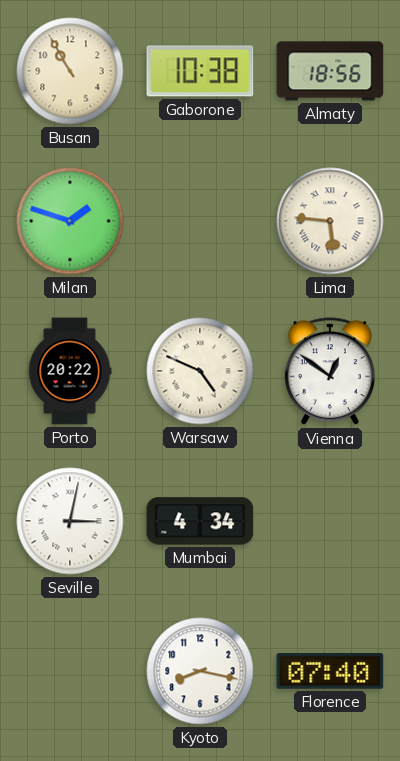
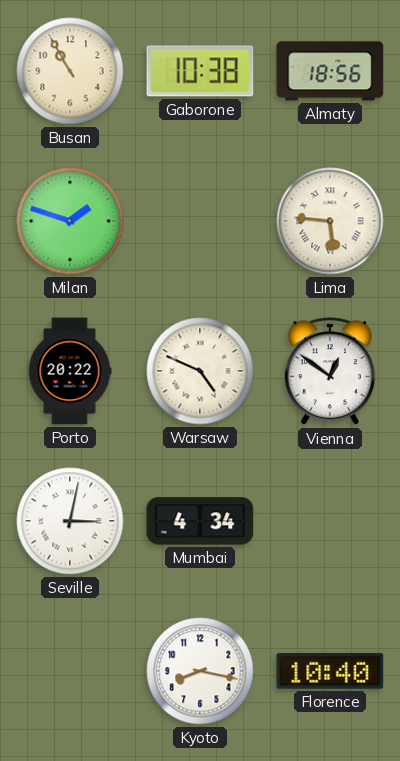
Florence: 07:40 -> 10:40
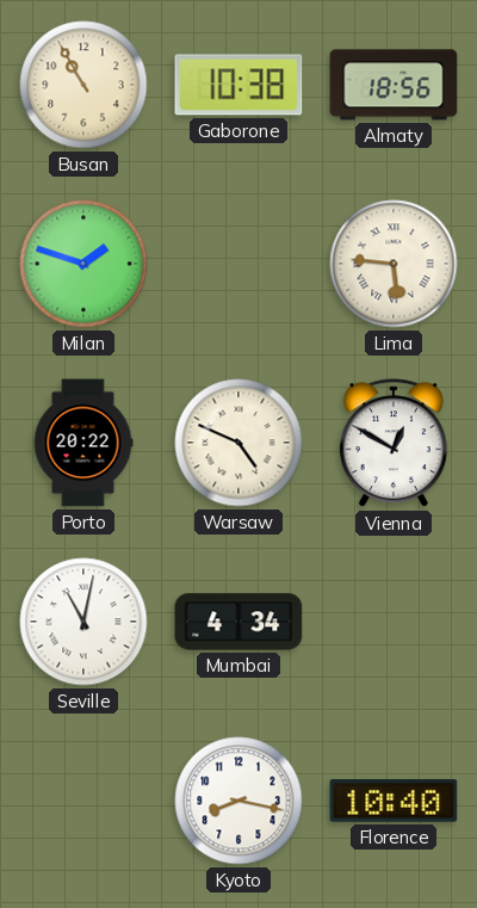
Vienna: 12:51 -> 12:50
Seville: 3:02 -> 11:02
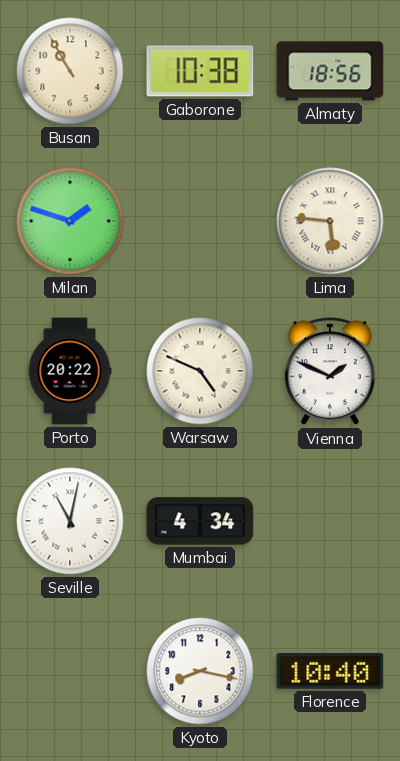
Vienna: 12:50 -> 1:49
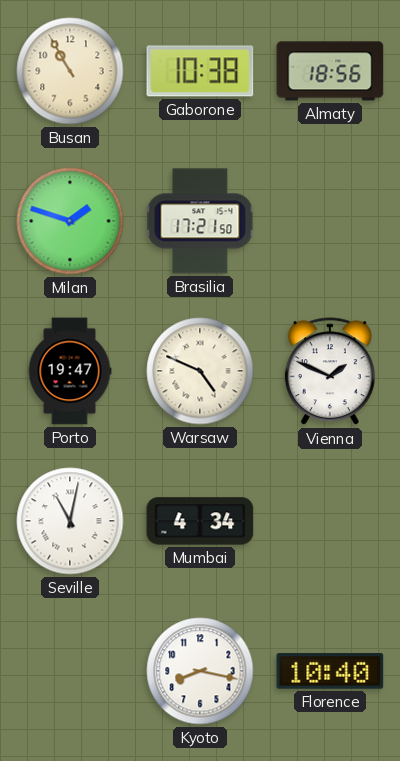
Brasilia: none -> 17:21
Lima: 5:46 -> none
Porto: 20:22 -> 19:47
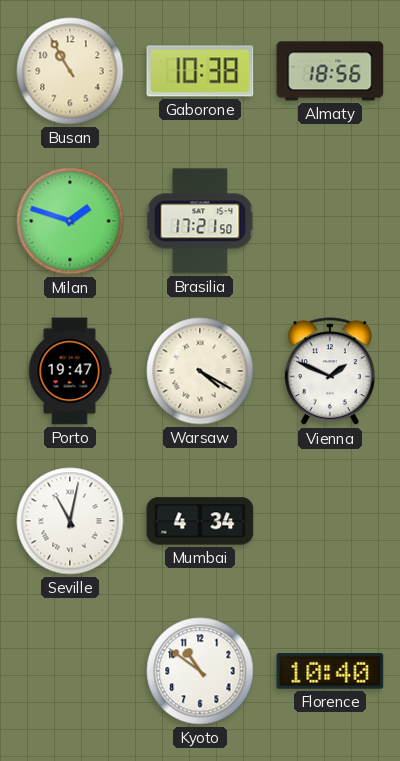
Warsaw: 4:49 -> 4:20
Kyoto: 8:17 -> 10:51
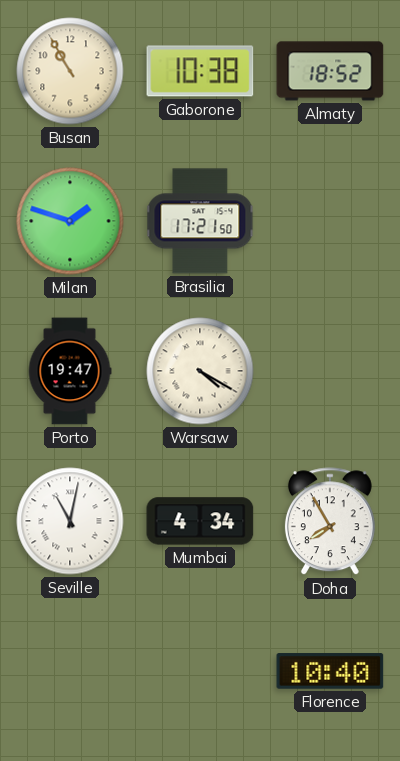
Almaty: 18:56 -> 18:52
Vienna: 1:49 -> none
Doha: none -> 7:55
Kyoto: 10:51 -> none
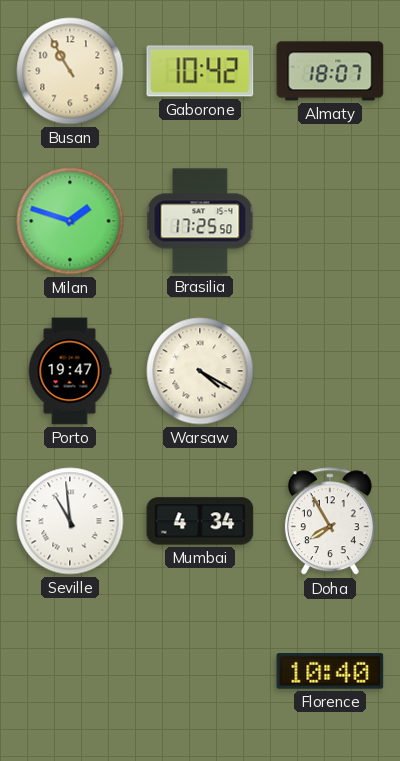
Gaborone: 10:38 -> 10:42
Almaty: 18:52 -> 18:07
Brasilia: 17:21 -> 17:25
Seville: 11:02 -> 10:59
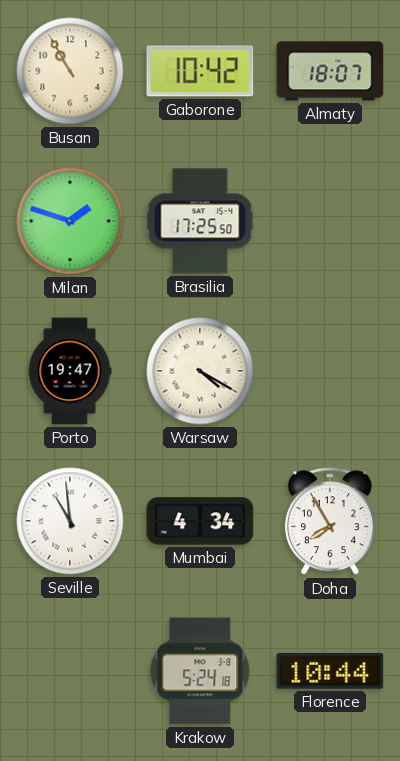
Krakow: none -> 5:24
Florence: 10:40 -> 10:44
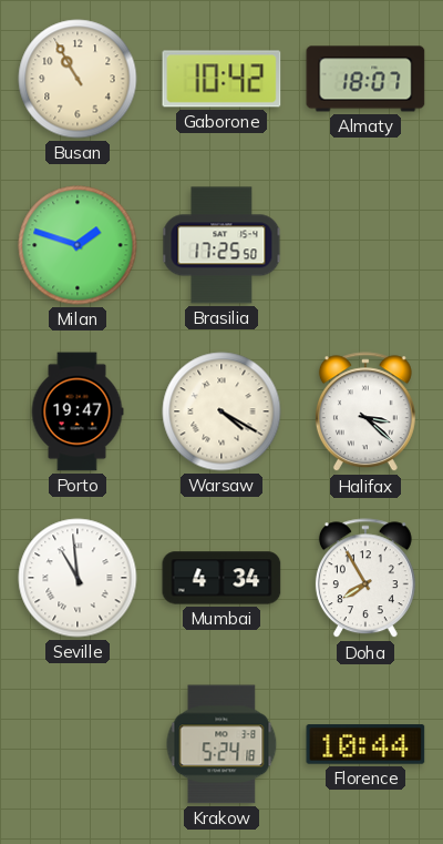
Halifax: none -> 3:22
